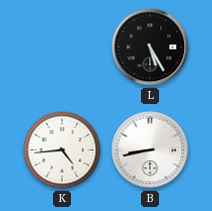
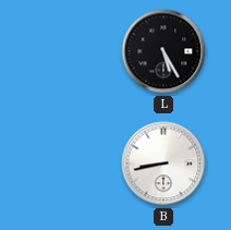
K: 4:44 -> none
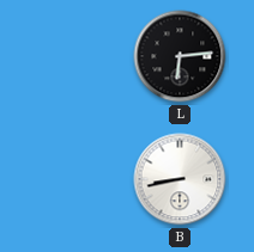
L: 5:25 -> 6:14
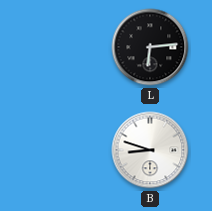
B: 8:43 -> 8:48
